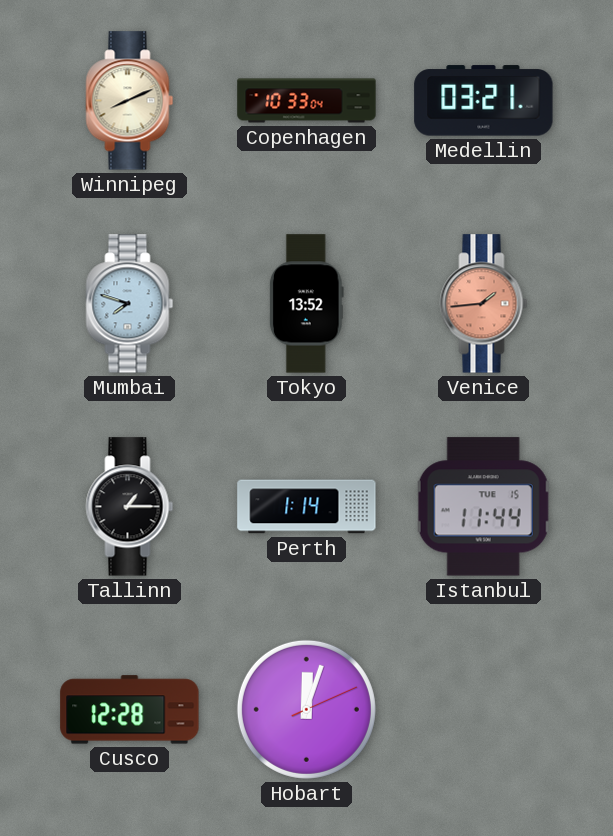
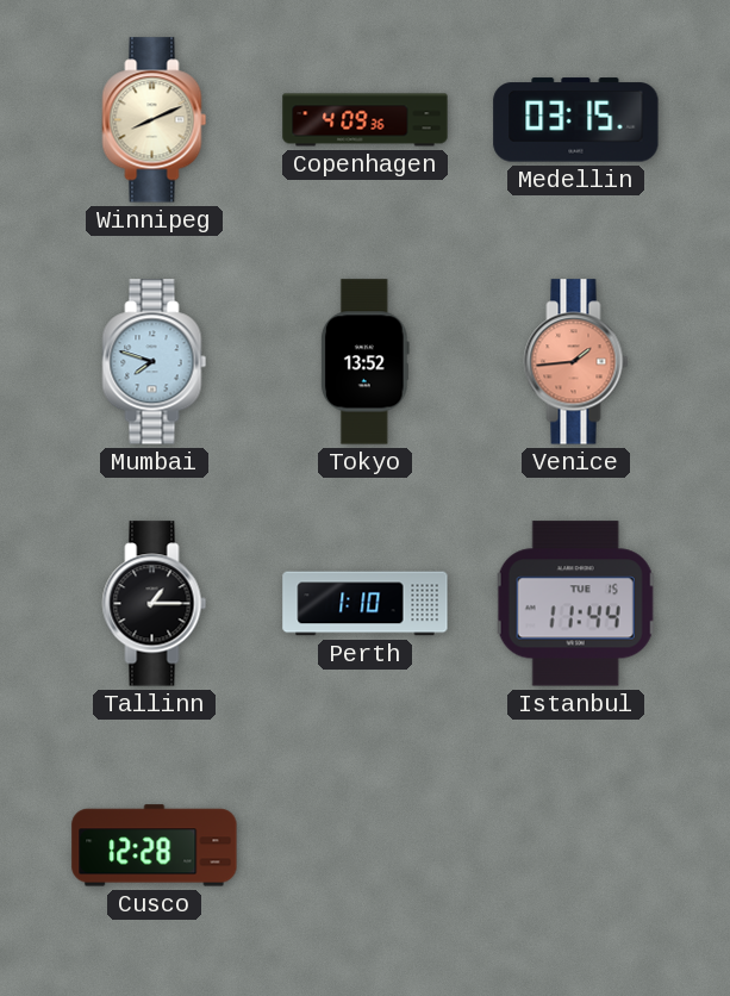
Copenhagen: 10:33 -> 4:09
Medellin: 03:21 -> 03:15
Perth: 1:14 -> 1:10
Hobart: 12:03 -> none
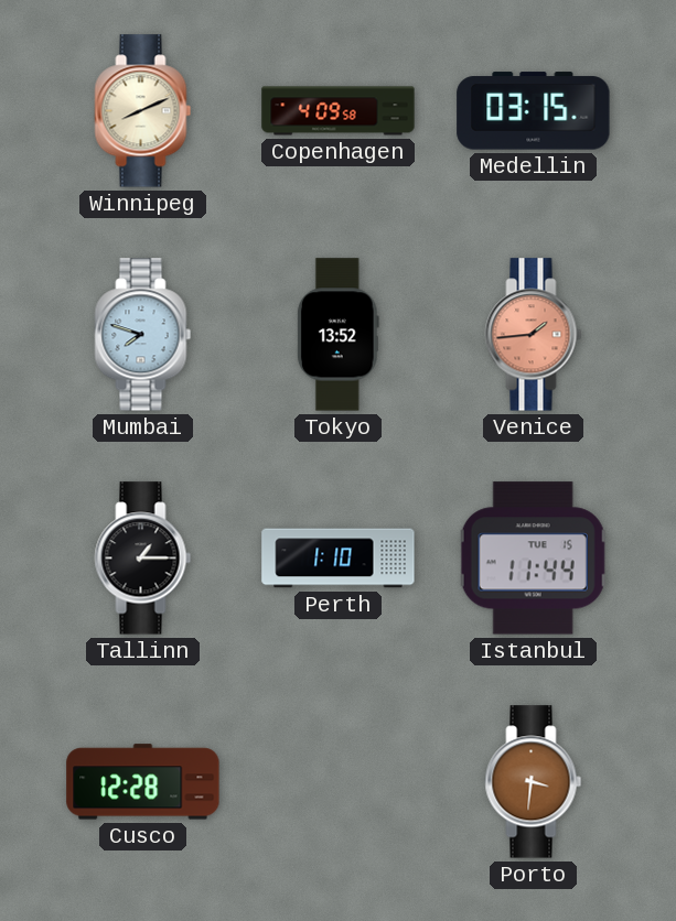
Copenhagen: 4:09:36 -> 4:09:58
Porto: none -> 3:31
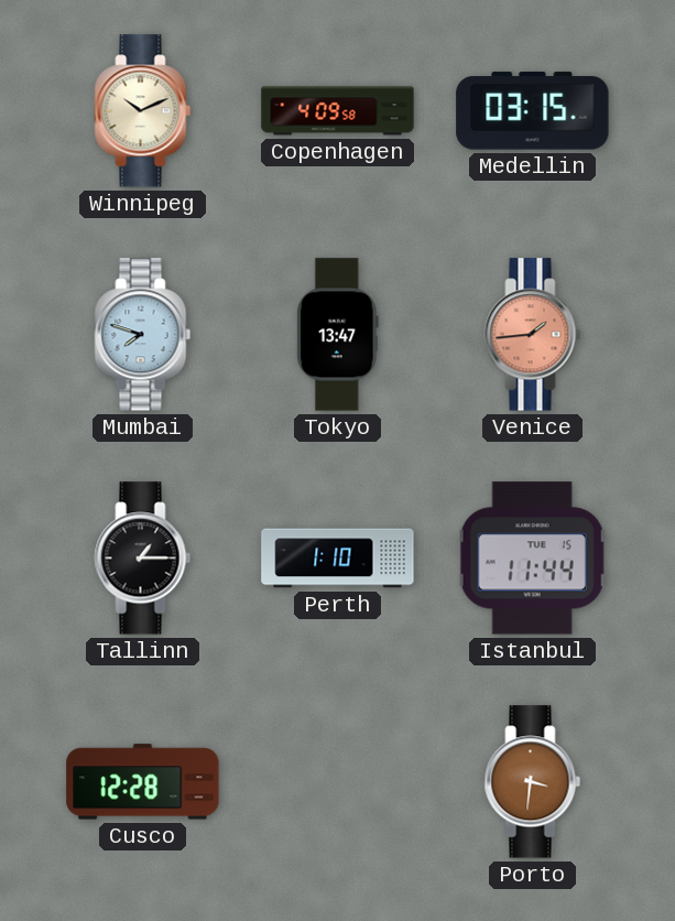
Winnipeg: 8:11 -> 10:11
Tokyo: 13:52 -> 13:47
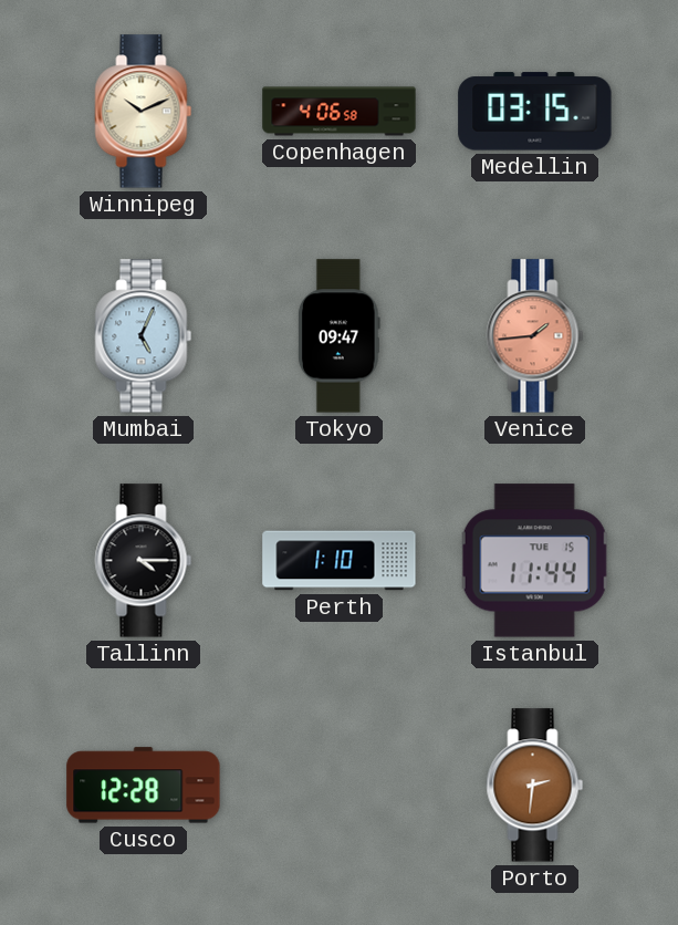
Copenhagen: 4:09 -> 4:06
Mumbai: 7:48 -> 5:04
Tokyo: 13:47 -> 09:47
Tallinn: 1:15 -> 4:15
Porto: 3:31 -> 2:31
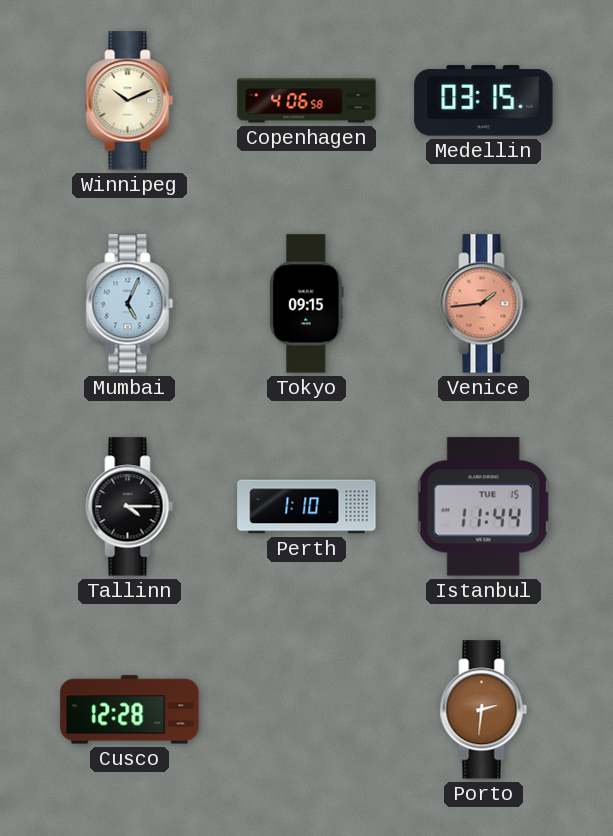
Tokyo: 09:47 -> 09:15
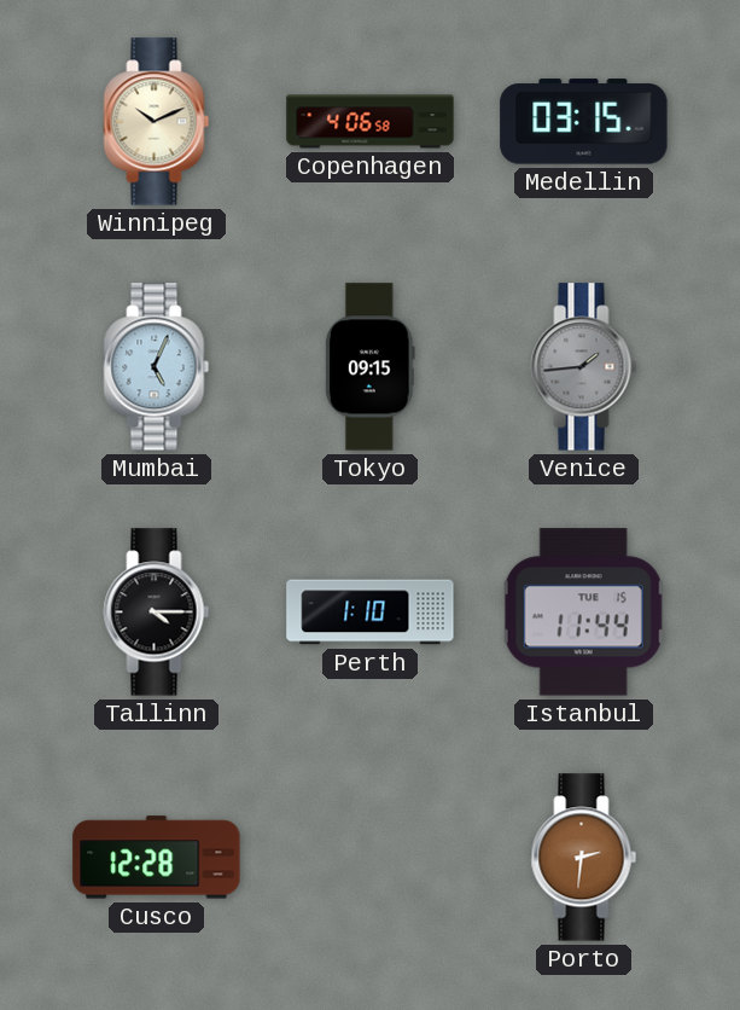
Venice dial: salmon -> grey
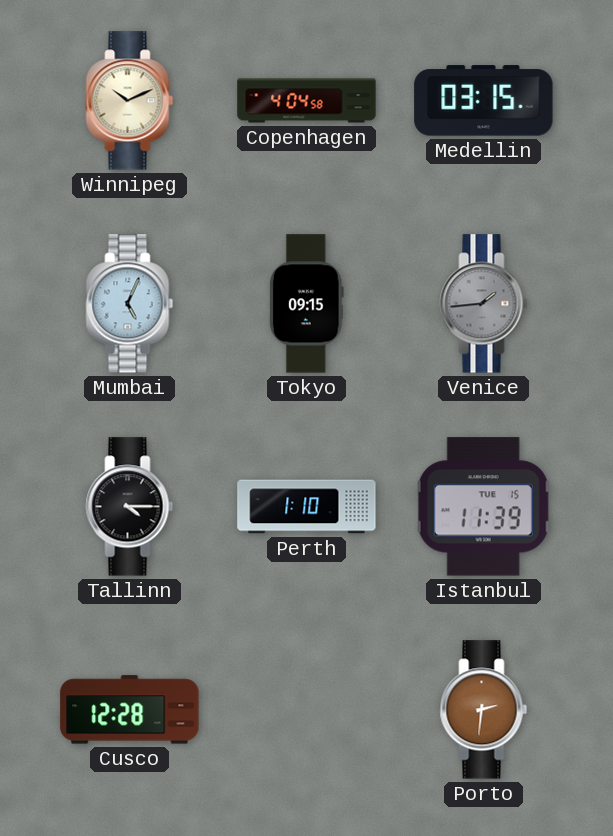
Copenhagen: 4:06 -> 4:04
Istanbul: 11:44 -> 11:39
